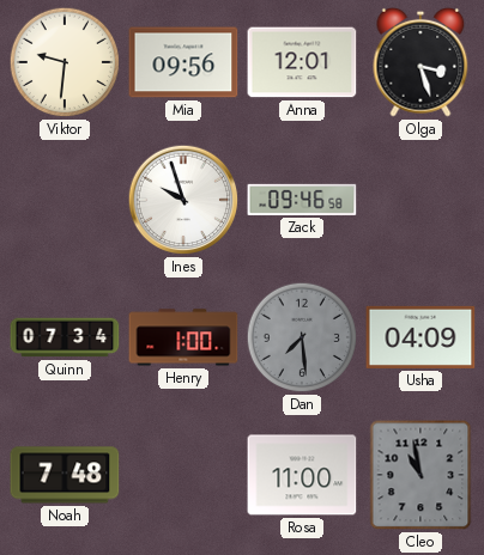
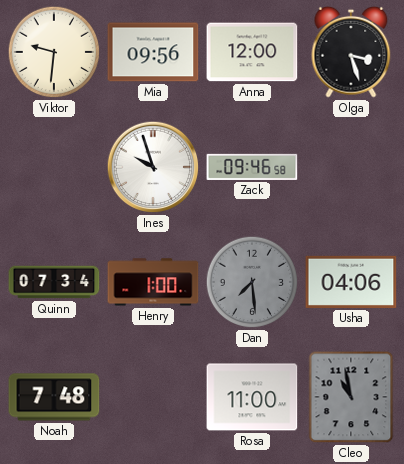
Anna: 12:01 -> 12:00
Usha: 04:09 -> 04:06
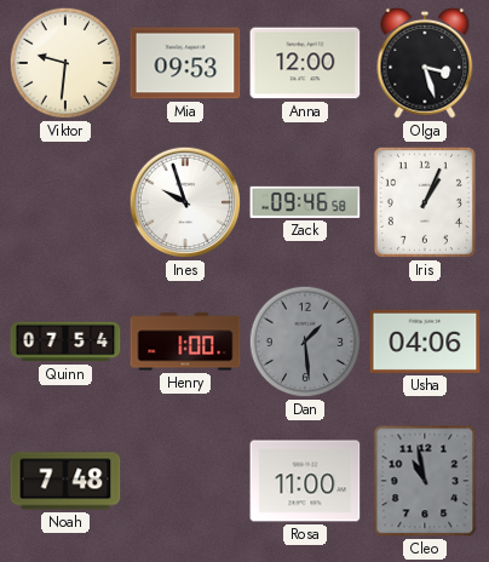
Mia: 09:56 -> 09:53
Iris: none -> 1:04
Quinn: 07:34 -> 07:54
Dan: 7:29 -> 1:29
